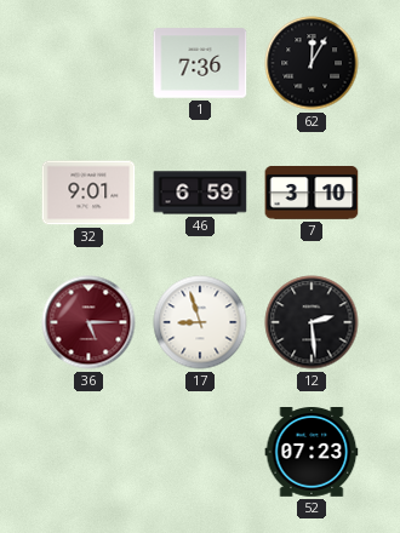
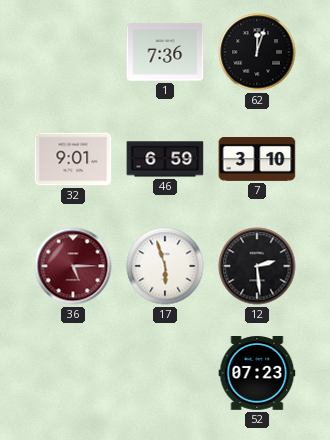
62: 12:05 -> 12:03
17: 8:57 -> 5:57
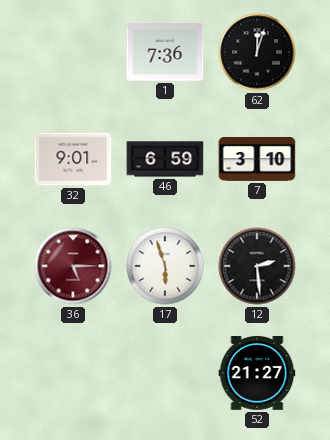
52: 07:23 -> 21:27
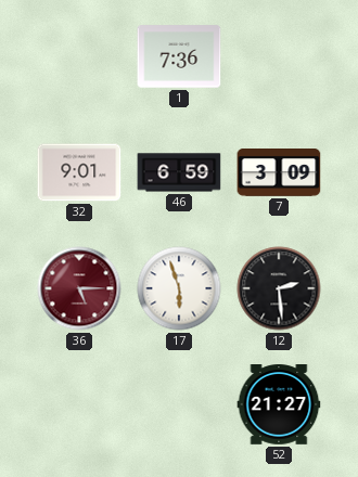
62: 12:03 -> none
7: 3:10 -> 3:09
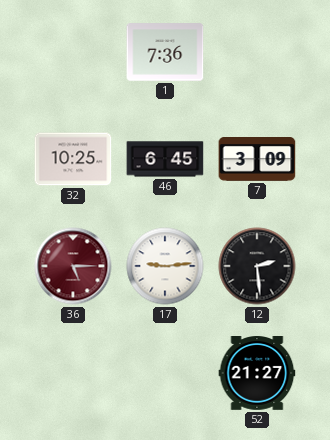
32: 9:01 -> 10:25
46: 6:59 -> 6:45
17: 5:57 -> 9:14
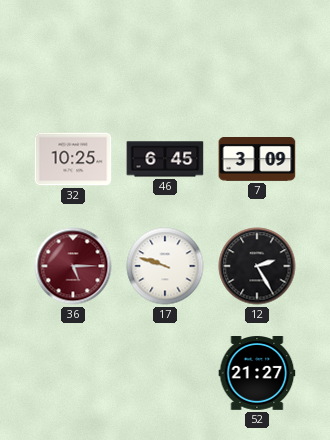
1: 7:36 -> none
17: 9:14 -> 9:48
12: 2:29 -> 2:25
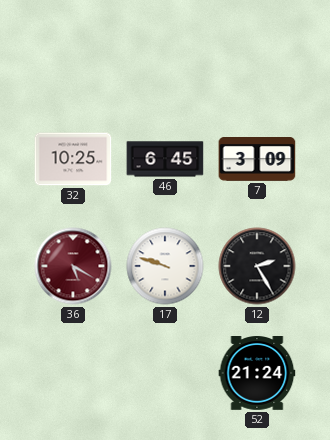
36: 5:15 -> 5:20
52: 21:27 -> 21:24
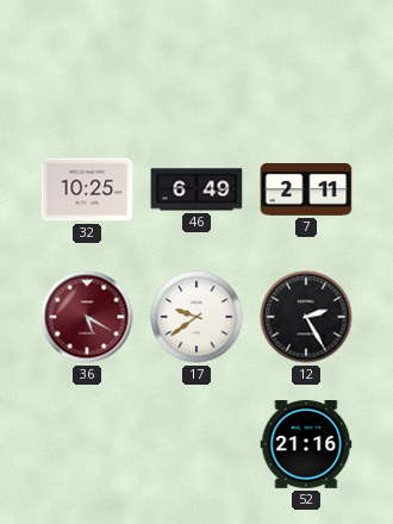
46: 6:45 -> 6:49
7: 3:09 -> 2:11
17: 9:48 -> 9:39
52: 21:24 -> 21:16
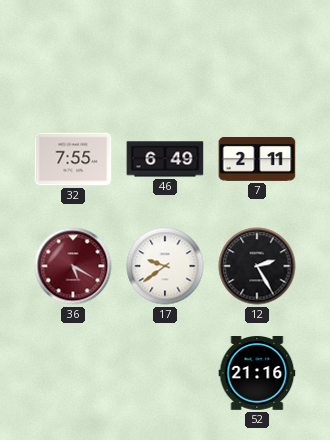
32: 10:25 -> 7:55
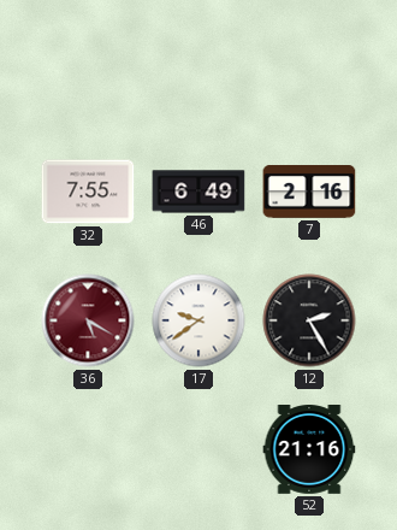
7: 2:11 -> 2:16
